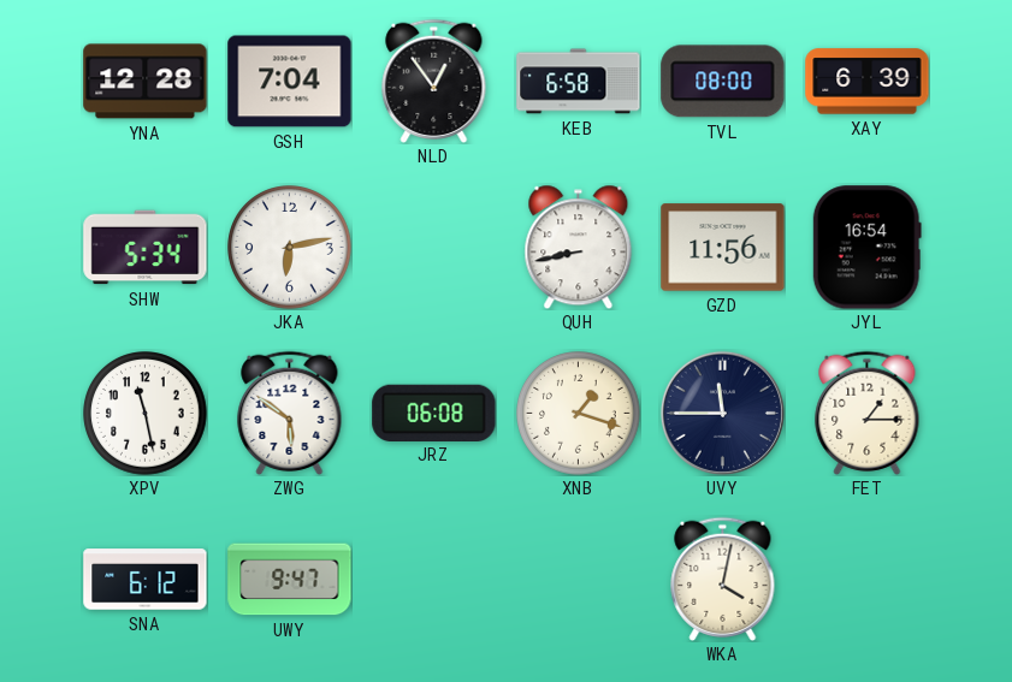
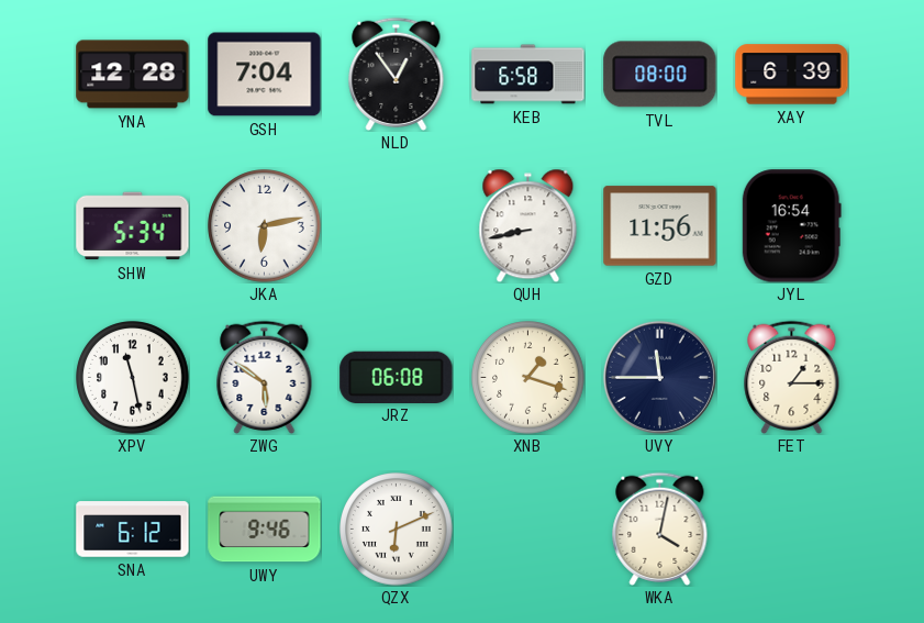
UWY: 9:47 -> 9:46
QZX: none -> 6:11
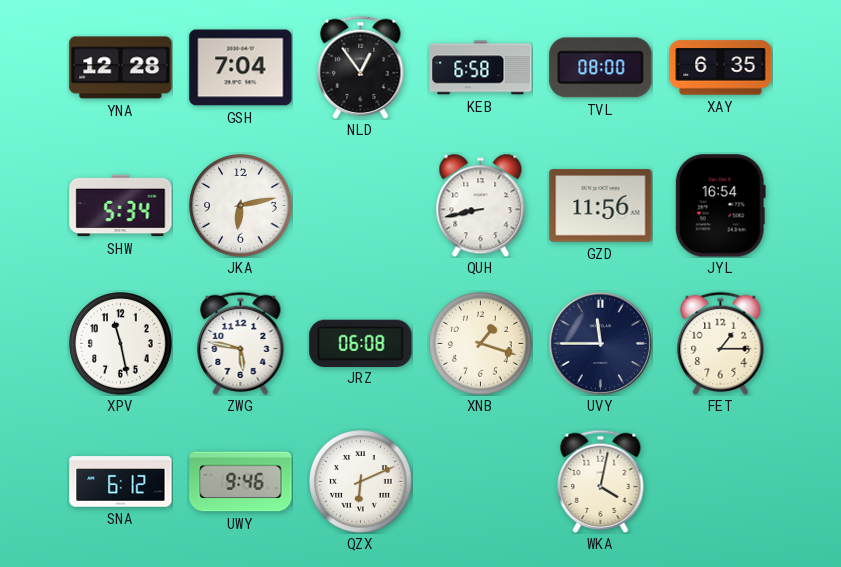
XAY: 6:39 -> 6:35
ZWG: 5:51 -> 5:47
